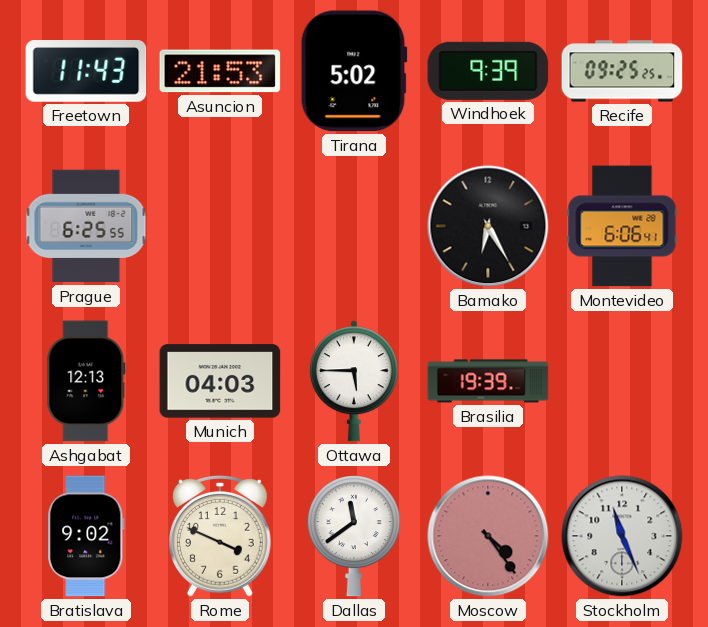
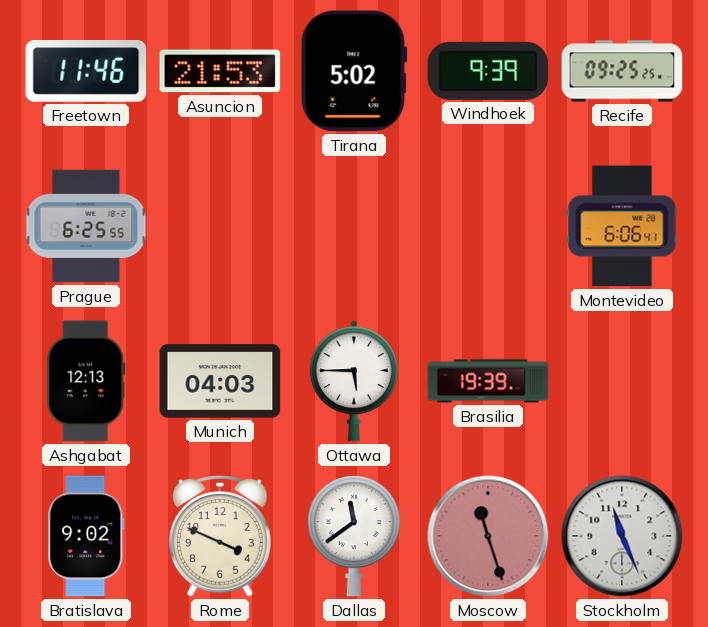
Freetown: 11:43 -> 11:46
Bamako: 6:25 -> none
Moscow: 4:24 -> 11:27
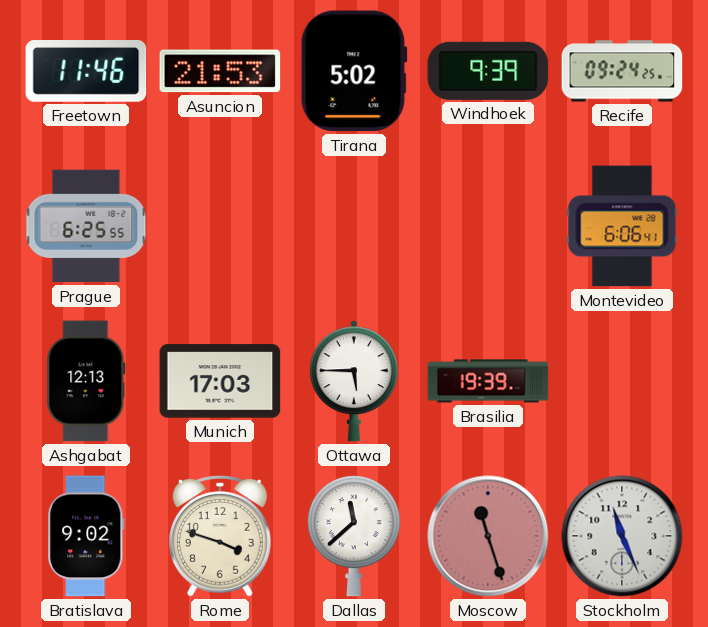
Recife: 09:25 -> 09:24
Munich: 04:03 -> 17:03
Rome: 3:49 -> 3:48
Dallas: 11:39 -> 11:38
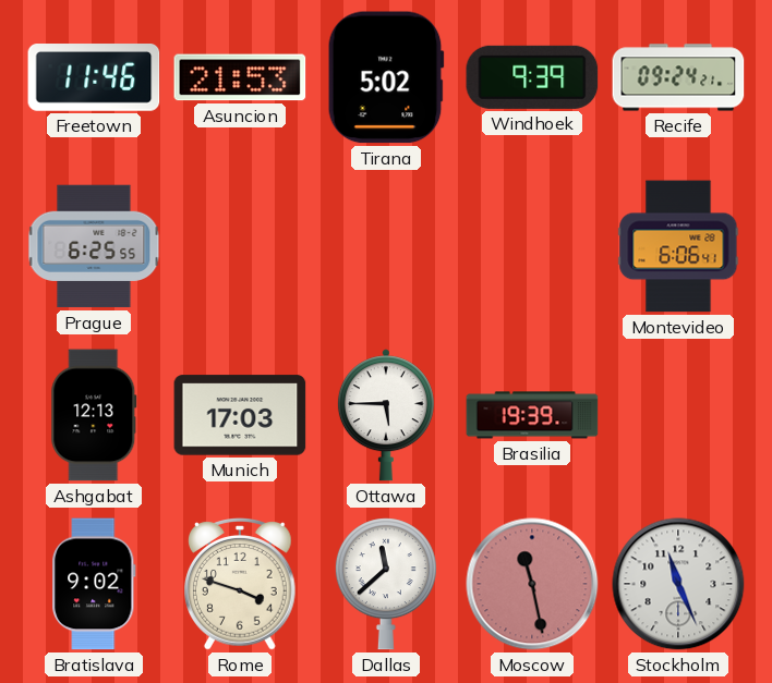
Recife: 09:24:25 -> 09:24:21
Moscow: 11:27 -> 11:28
